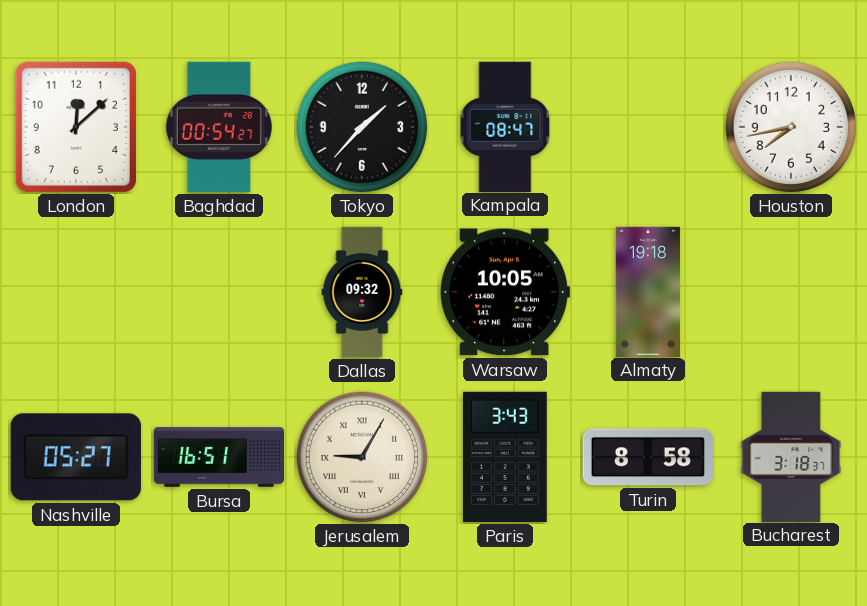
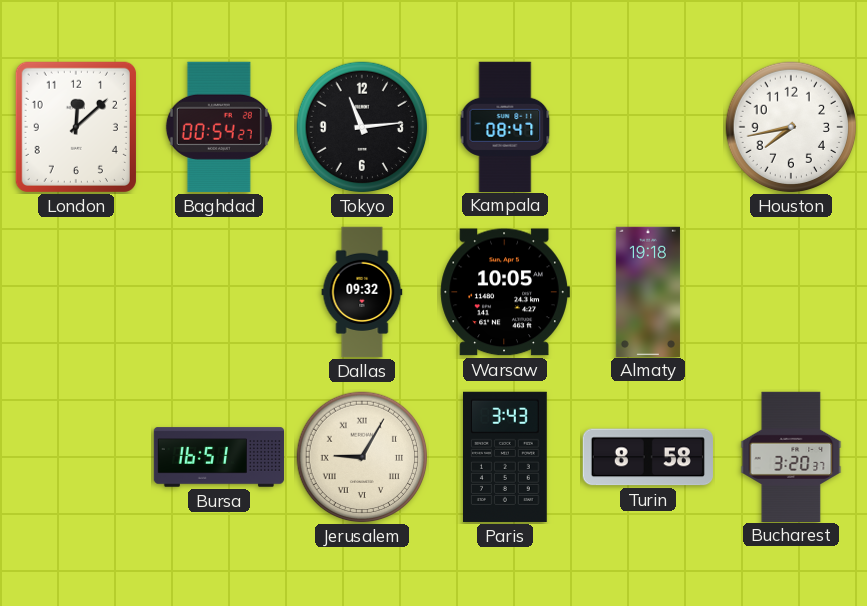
Tokyo: 1:37 -> 11:14
Nashville: 05:27 -> none
Bucharest: 3:18 -> 3:20
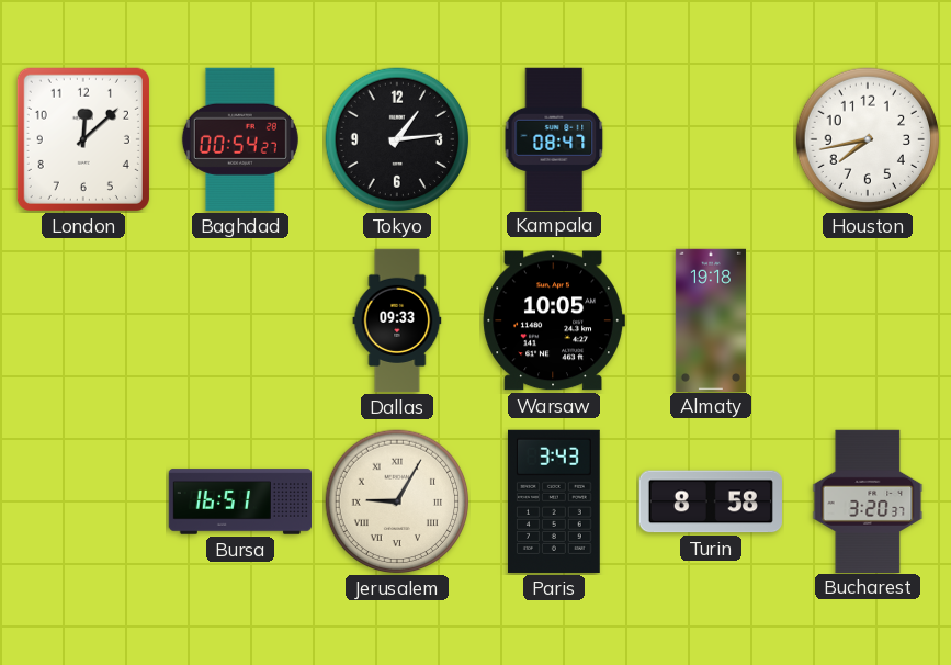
Tokyo: 11:14 -> 1:14
Dallas: 09:32 -> 09:33
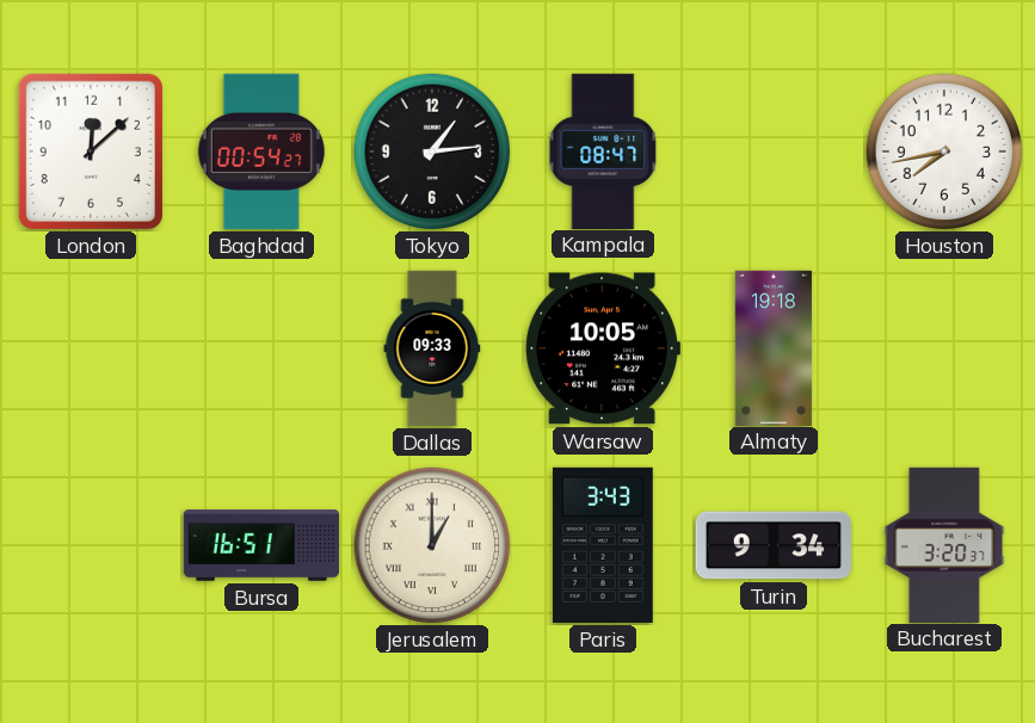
Jerusalem: 9:05 -> 1:00
Turin: 8:58 -> 9:34
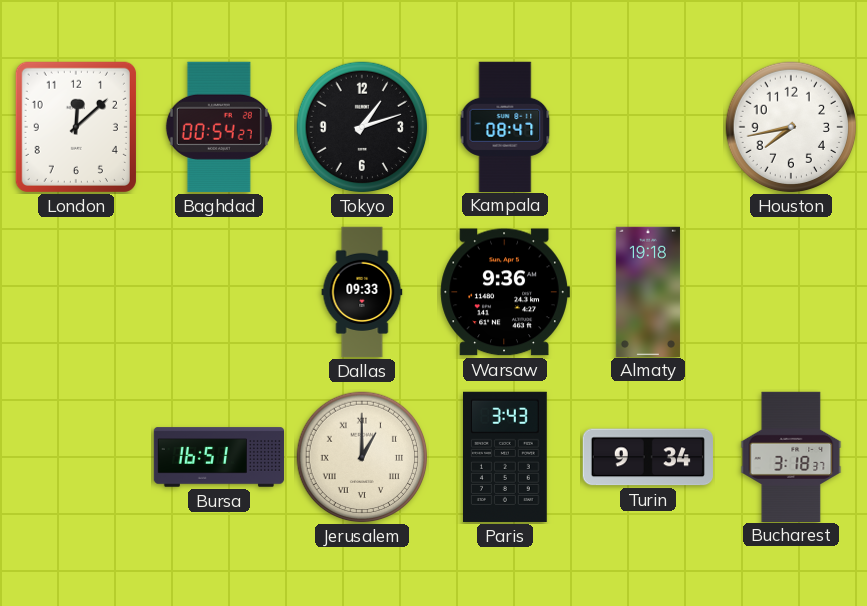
Tokyo: 1:14 -> 1:12
Warsaw: 10:05 -> 9:36
Bucharest: 3:20 -> 3:18
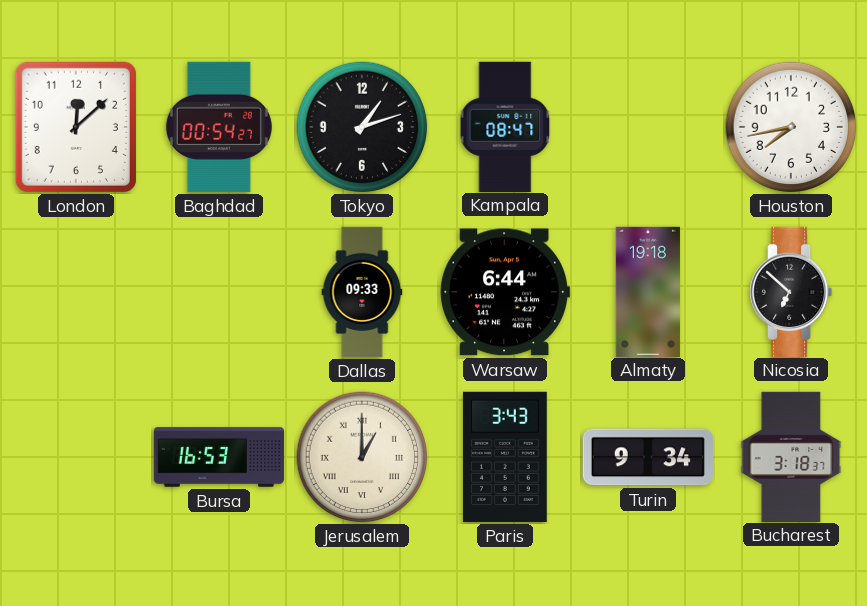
Warsaw: 9:36 -> 6:44
Nicosia: none -> 6:52
Bursa: 16:51 -> 16:53
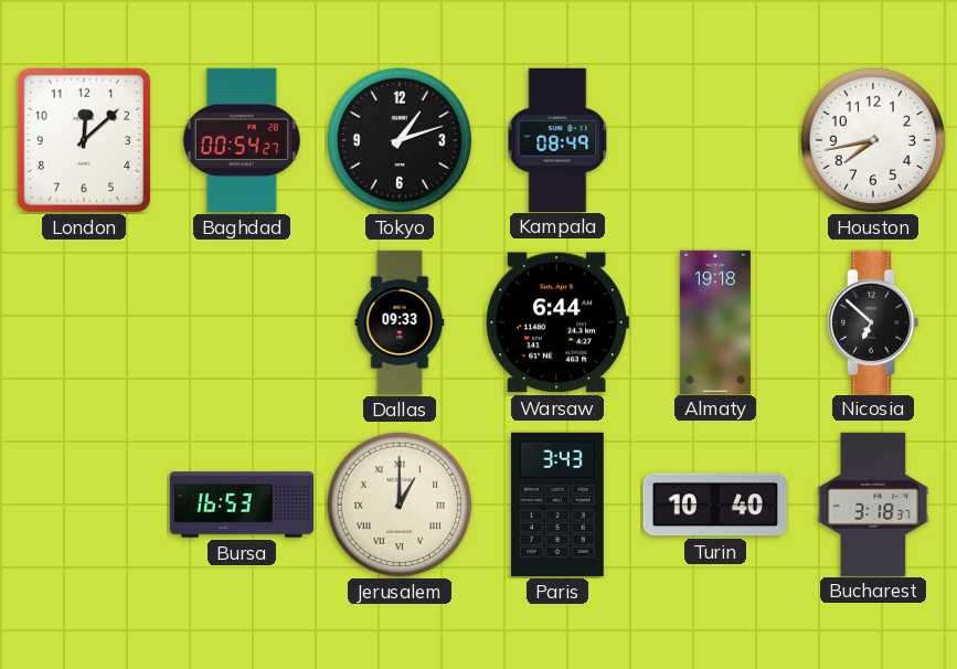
Kampala: 08:47 -> 08:49
Turin: 9:34 -> 10:40
